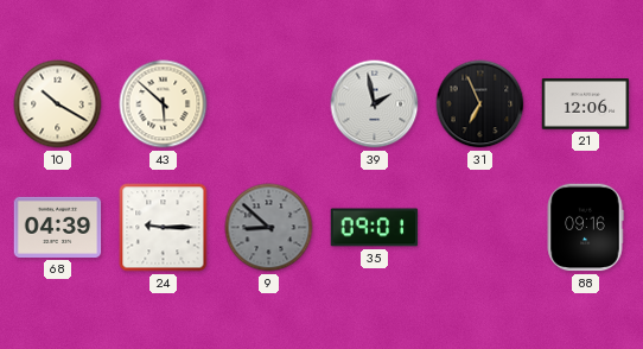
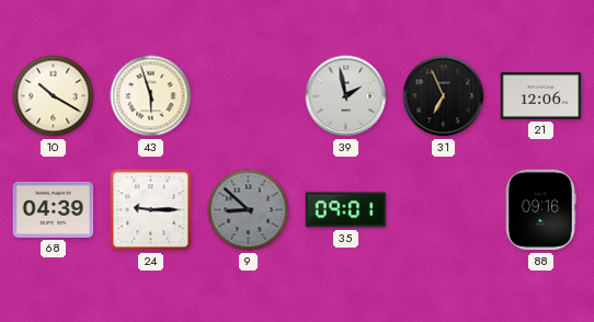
43: 5:52 -> 5:57
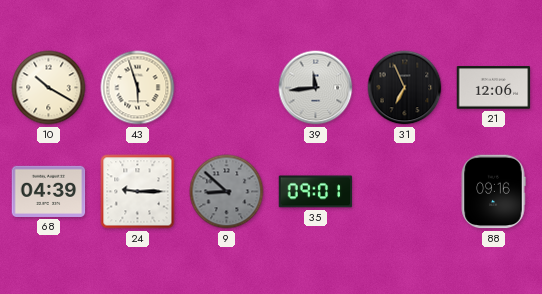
39: 1:58 -> 11:44
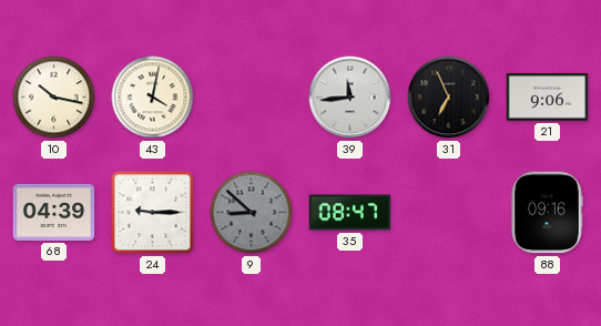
10: 10:20 -> 10:17
43: 5:57 -> 4:02
21: 12:06 -> 9:06
35: 09:01 -> 08:47
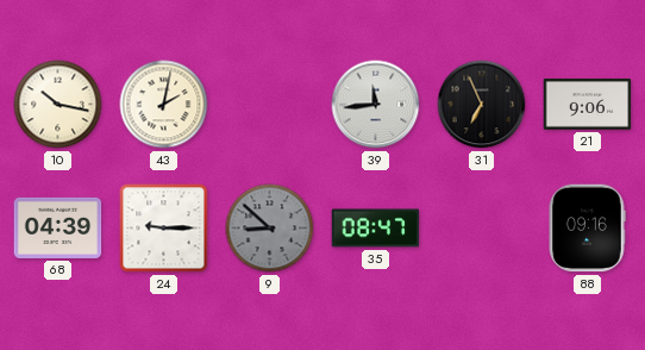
43: 4:02 -> 2:02
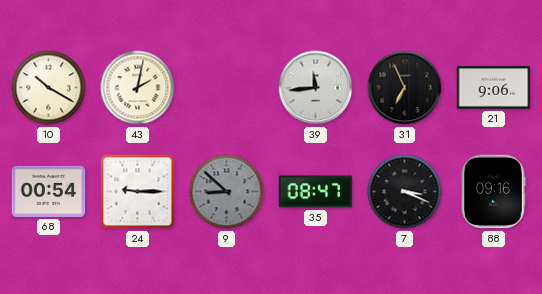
10: 10:17 -> 10:20
68: 04:39 -> 00:54
7: none -> 3:19
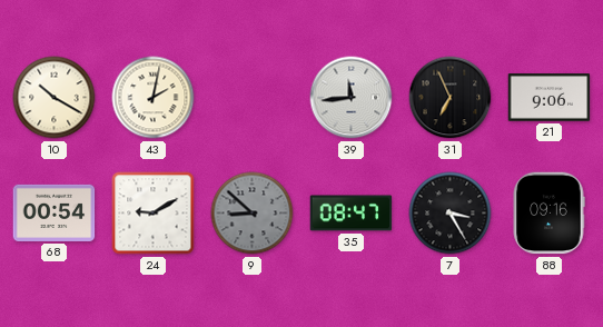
24: 9:15 -> 9:10
7: 3:19 -> 3:25
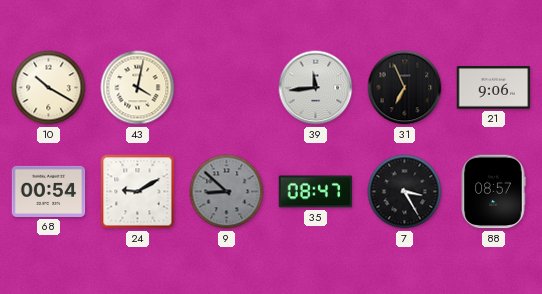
43: 2:02 -> 4:02
88: 09:16 -> 08:57
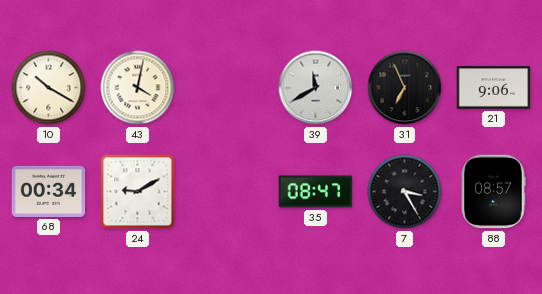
39: 11:44 -> 11:40
68: 00:54 -> 00:34
9: 8:52 -> none
